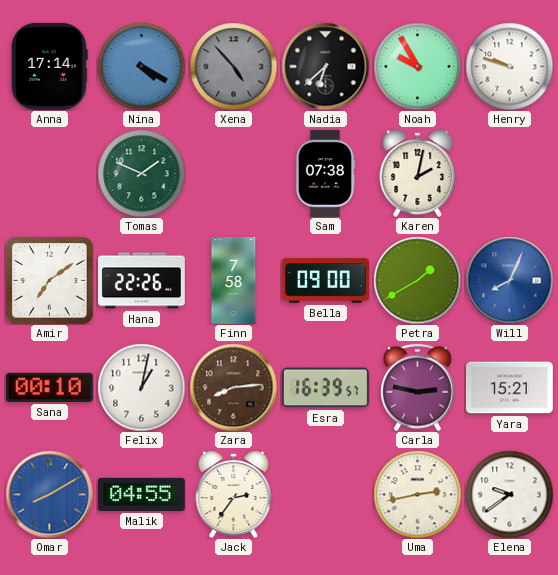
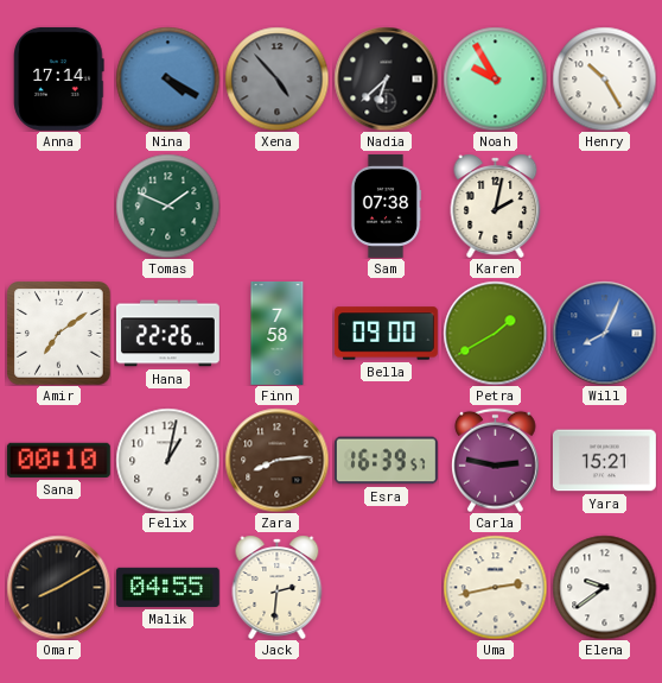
Henry: 9:48 -> 10:25
Omar dial: blue -> black
Jack: 2:36 -> 2:31
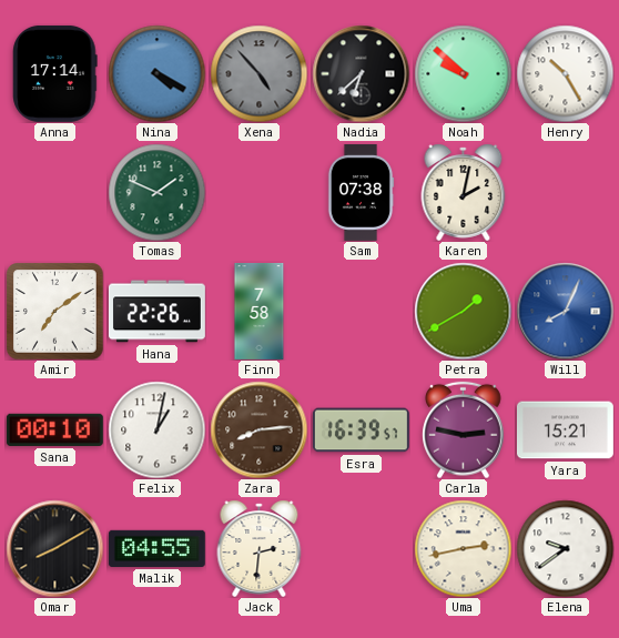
Noah: 9:55 -> 9:52
Bella: 09:00 -> none
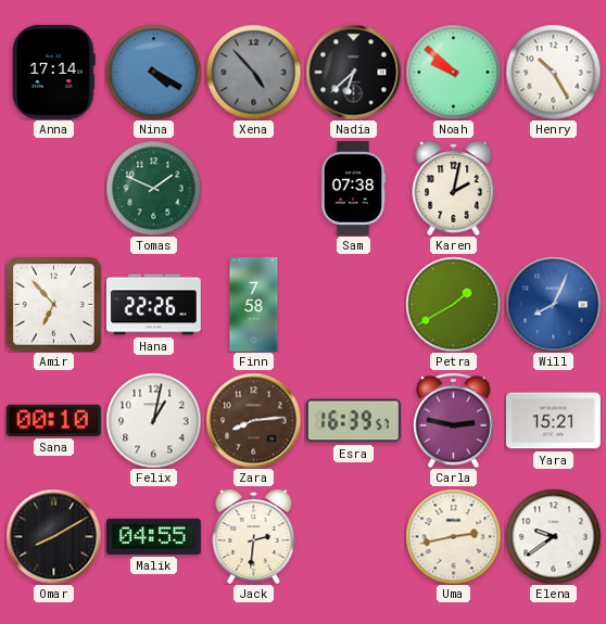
Amir: 7:09 -> 6:53
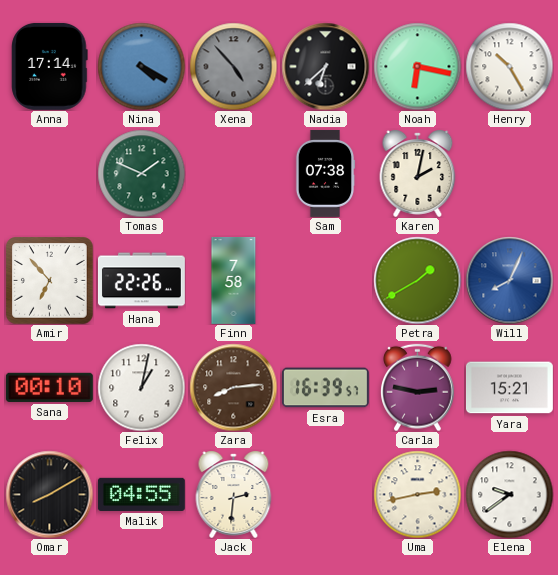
Noah: 9:52 -> 6:17
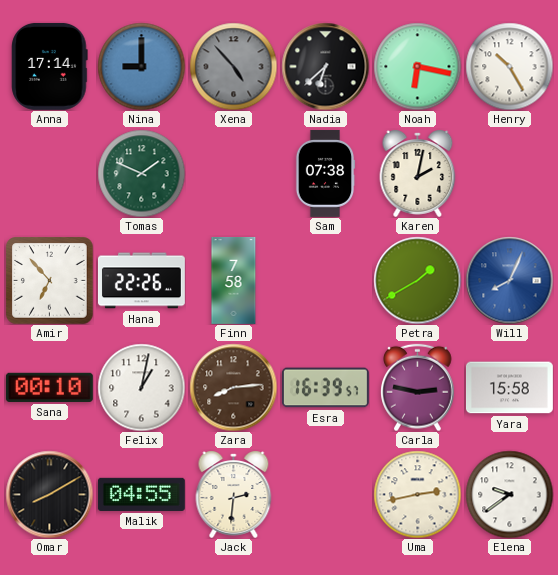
Nina: 4:20 -> 9:00
Yara: 15:21 -> 15:58
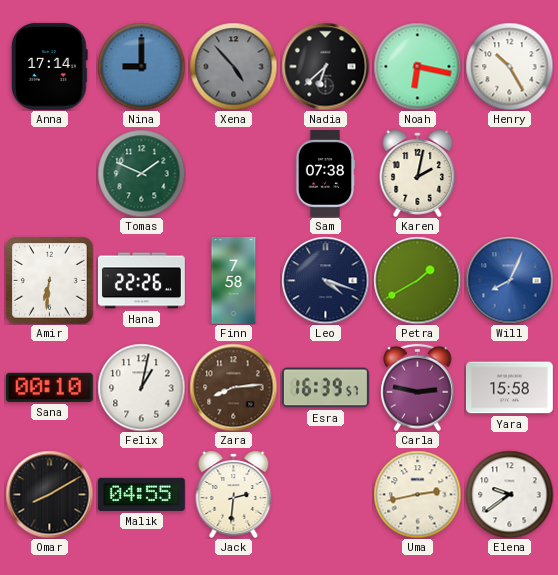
Amir: 6:53 -> 6:31
Leo: none -> 4:18
